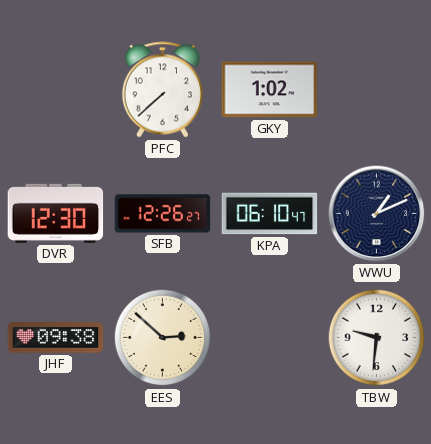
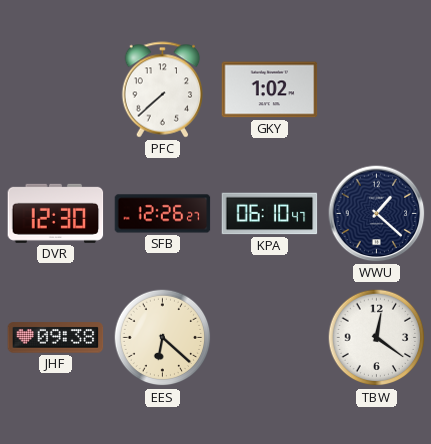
WWU: 1:11 -> 1:22
EES: 2:52 -> 6:22
TBW: 9:31 -> 12:21
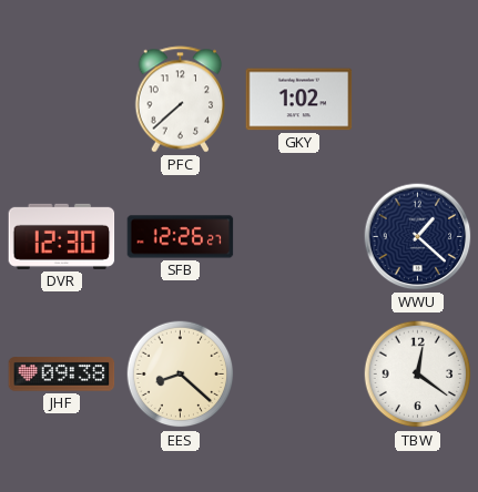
KPA: 06:10 -> none
EES: 6:22 -> 8:22
